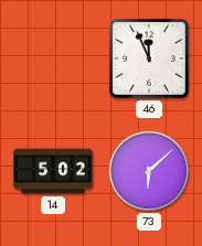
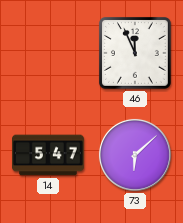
14: 5:02 -> 5:47
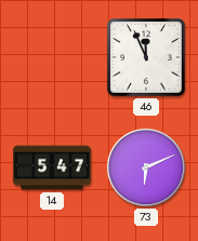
73: 6:08 -> 6:11
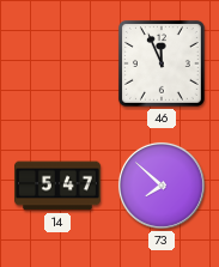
73: 6:11 -> 7:52
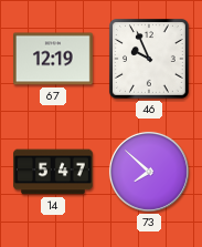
67: none -> 12:19
46: 11:56 -> 9:56
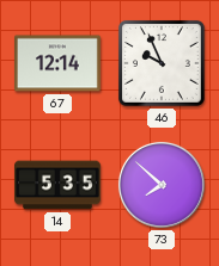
67: 12:19 -> 12:14
14: 5:47 -> 5:35
